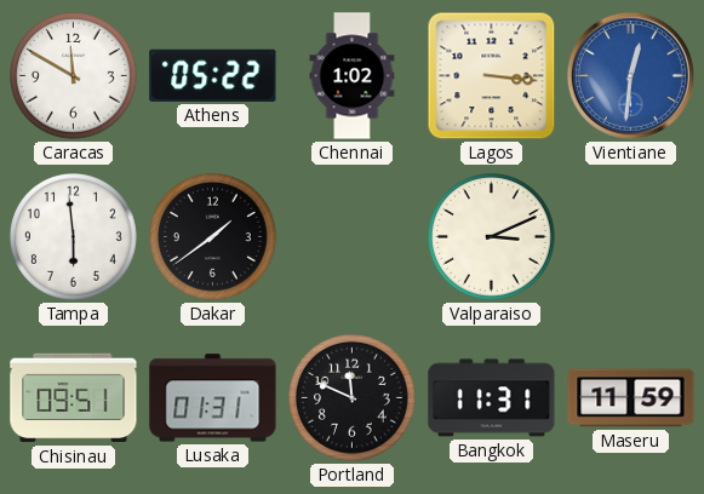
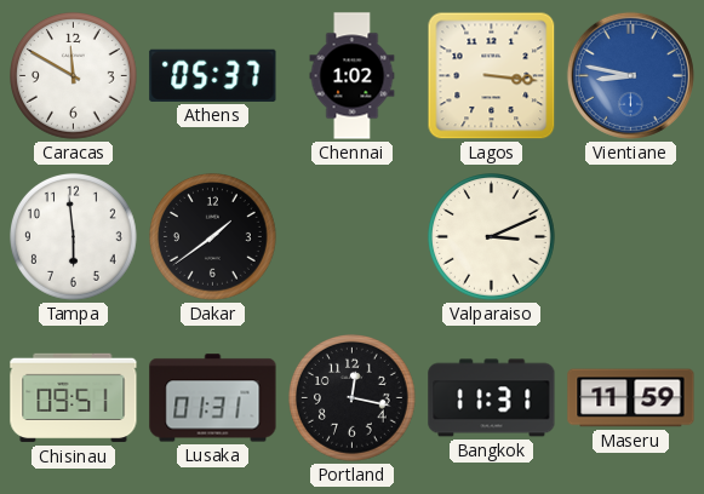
Athens: 05:22 -> 05:37
Vientiane: 12:31 -> 8:47
Portland: 11:49 -> 12:17
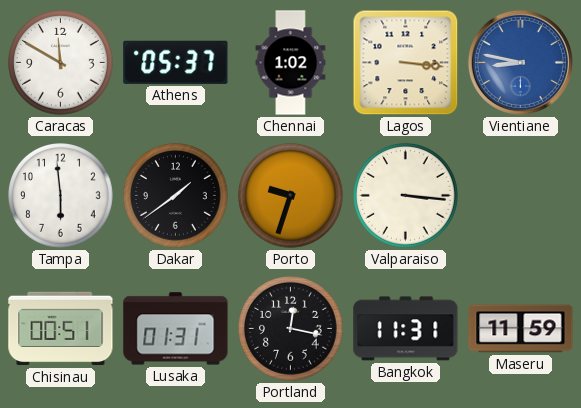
Porto: none -> 9:33
Valparaiso: 3:11 -> 3:16
Chisinau: 09:51 -> 00:51
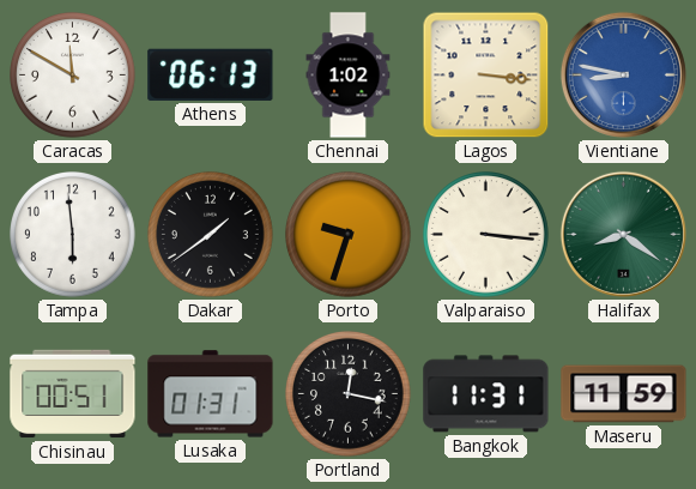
Athens: 05:37 -> 06:13
Halifax: none -> 8:21
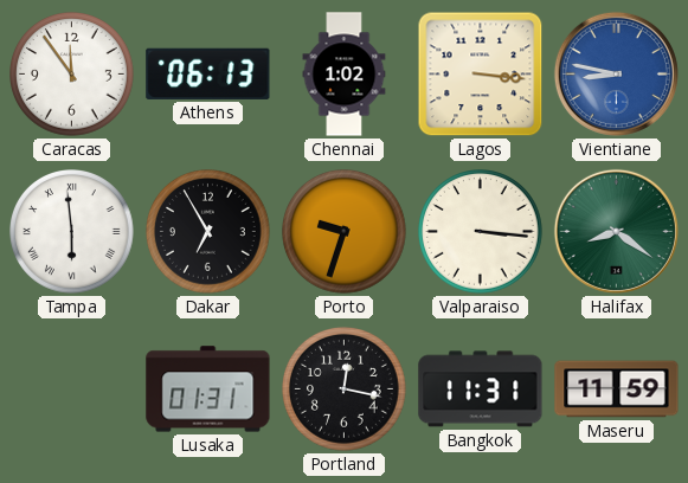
Caracas: 11:50 -> 11:54
Tampa numerals: Arabic -> Roman
Dakar: 1:39 -> 6:55
Chisinau: 00:51 -> none
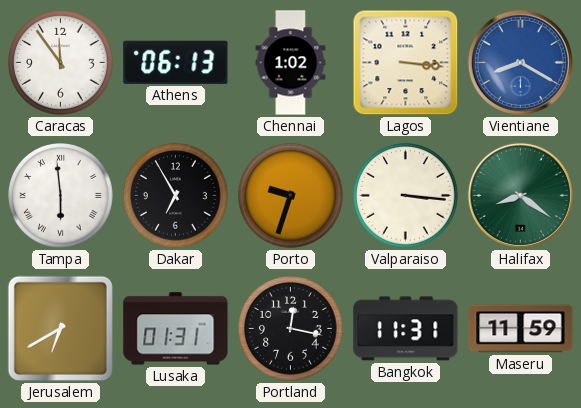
Vientiane: 8:47 -> 8:20
Jerusalem: none -> 6:40
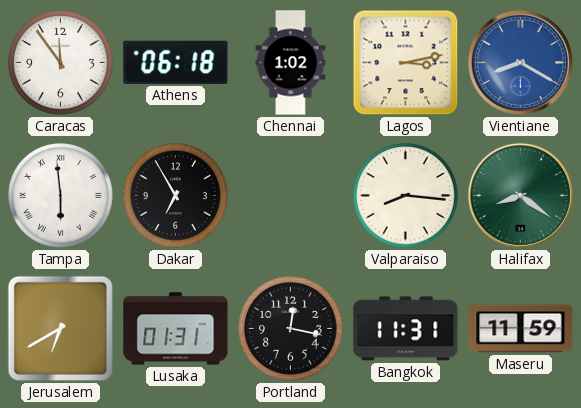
Athens: 06:13 -> 06:18
Lagos: 3:16 -> 3:13
Porto: 9:33 -> none
Valparaiso: 3:16 -> 8:16
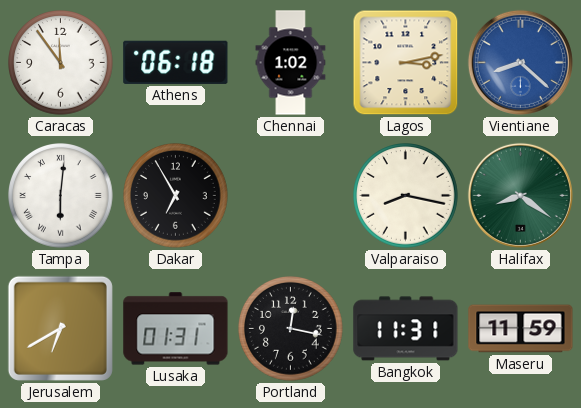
Vientiane: 8:20 -> 8:22
Tampa: 5:59 -> 6:01
Valparaiso: 8:16 -> 8:17
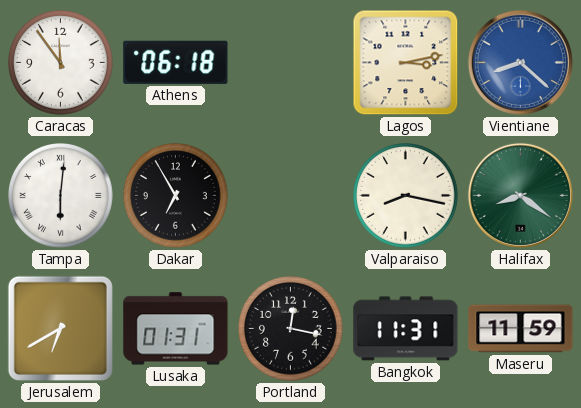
Chennai: 1:02 -> none
